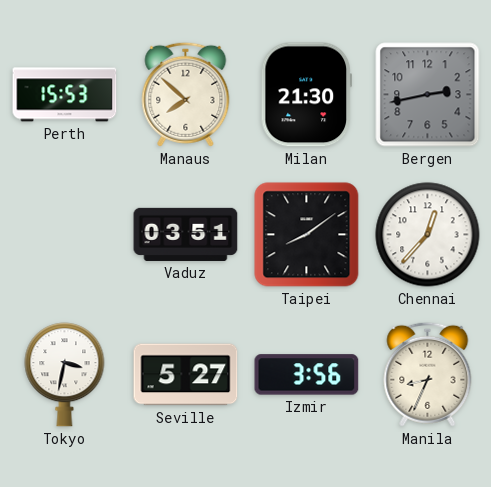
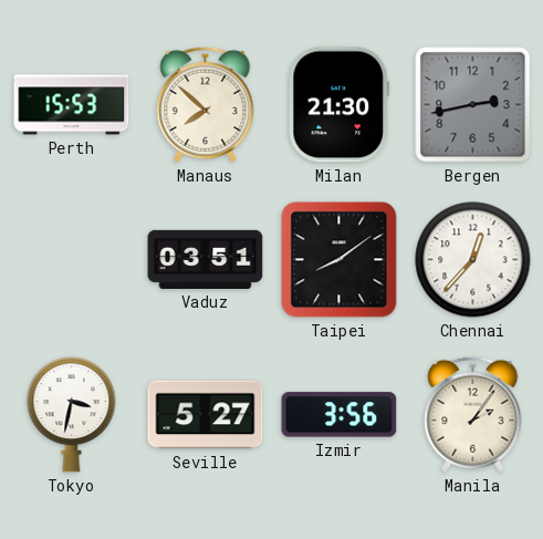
Manila: 8:34 -> 2:06
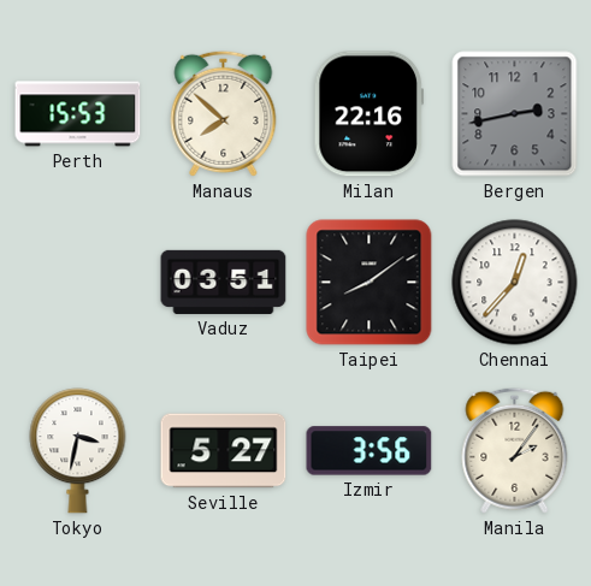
Milan: 21:30 -> 22:16
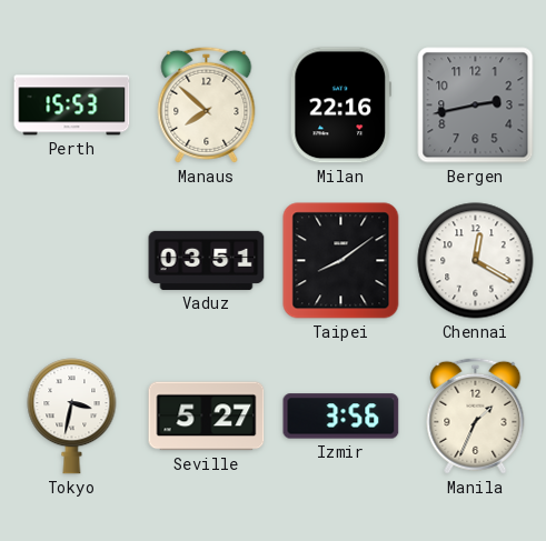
Chennai: 12:37 -> 12:20
Manila: 2:06 -> 1:34
